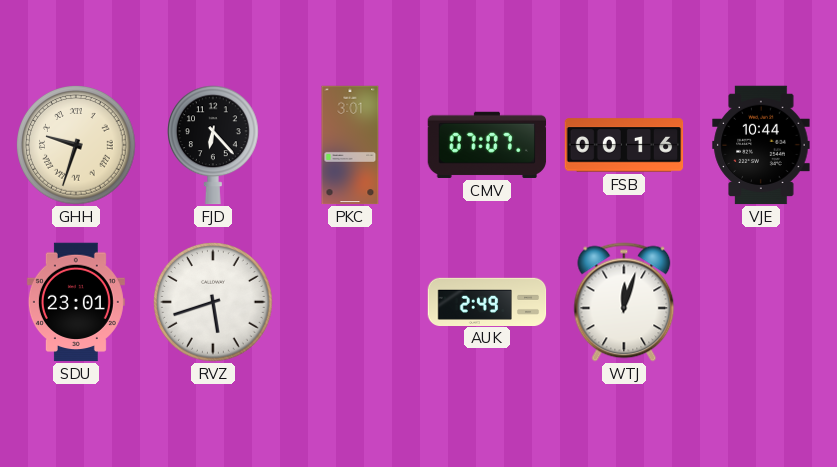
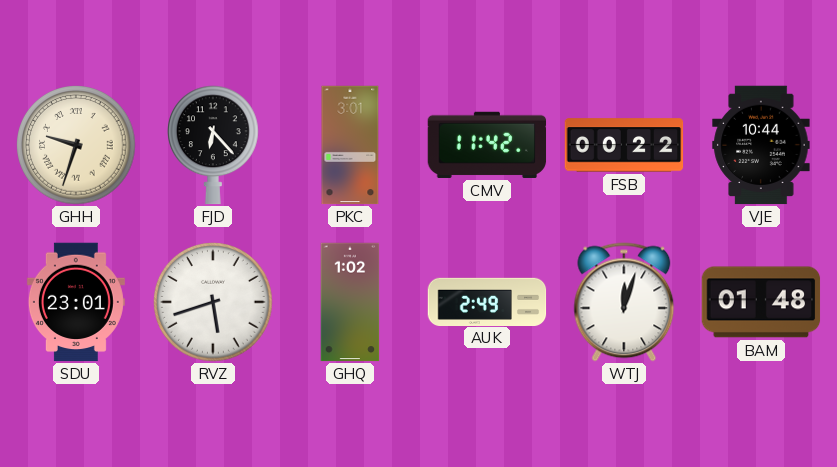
CMV: 07:07 -> 11:42
FSB: 00:16 -> 00:22
GHQ: none -> 1:02
BAM: none -> 01:48
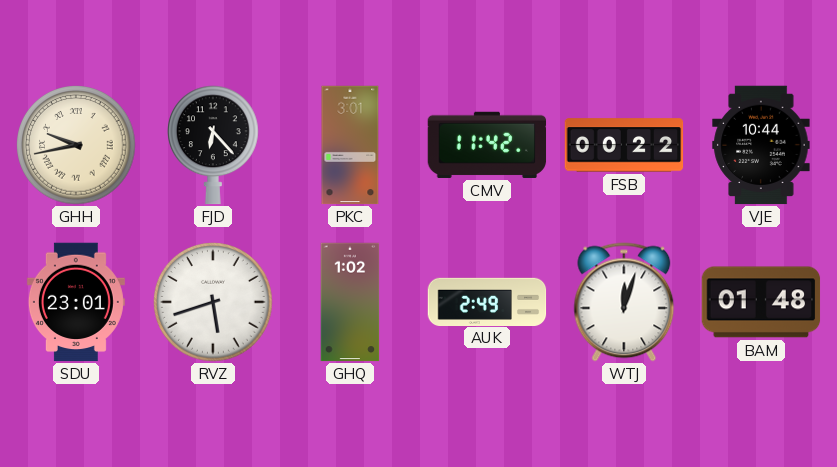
GHH: 9:33 -> 9:43
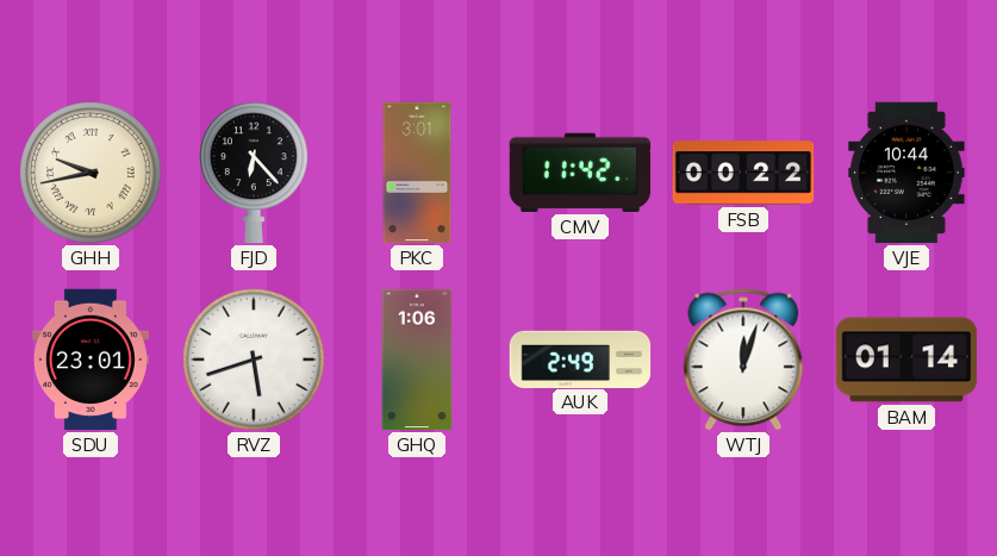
GHQ: 1:02 -> 1:06
BAM: 01:48 -> 01:14
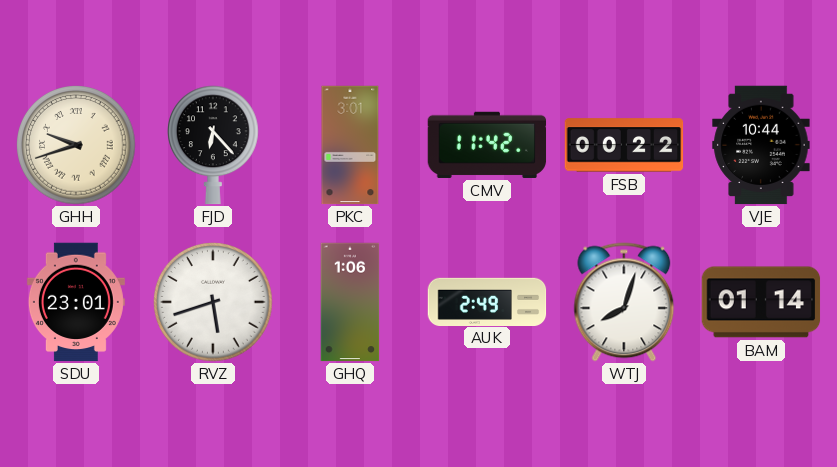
GHH: 9:43 -> 9:42
WTJ: 12:03 -> 8:03
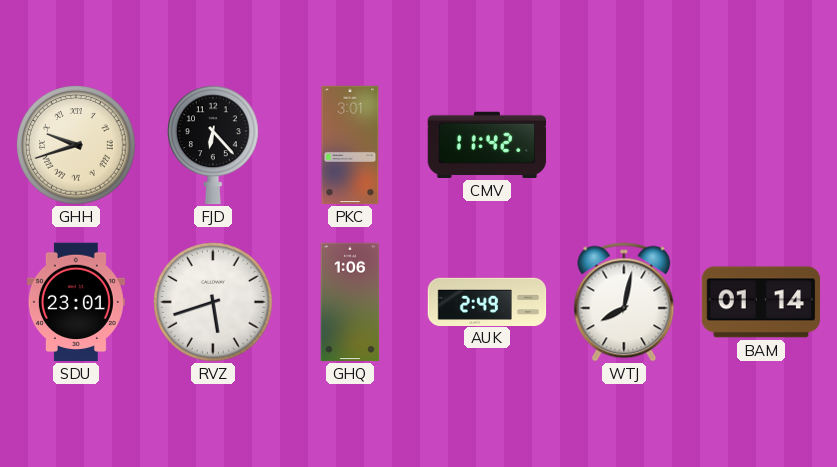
FSB: 00:22 -> none
VJE: 10:44 -> none
WTJ: 8:03 -> 8:02
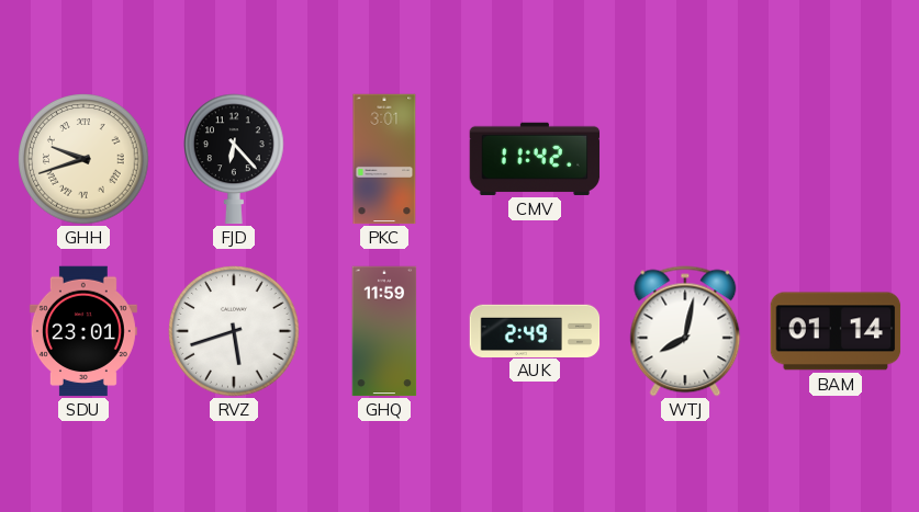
GHQ: 1:06 -> 11:59
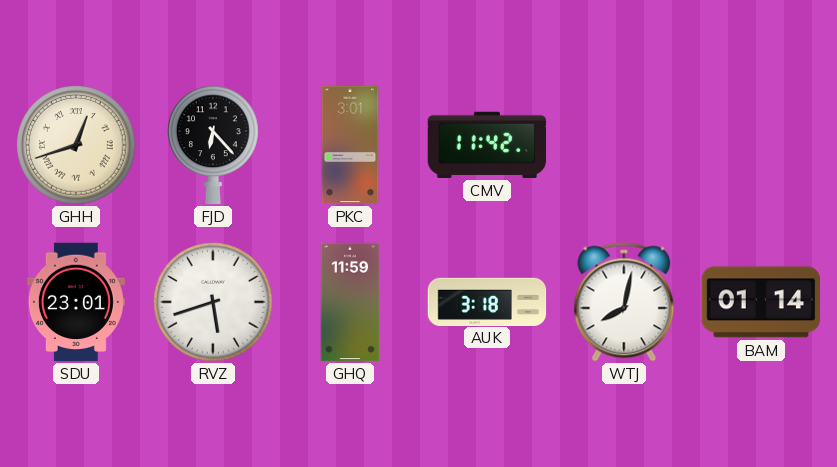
GHH: 9:42 -> 12:42
AUK: 2:49 -> 3:18
